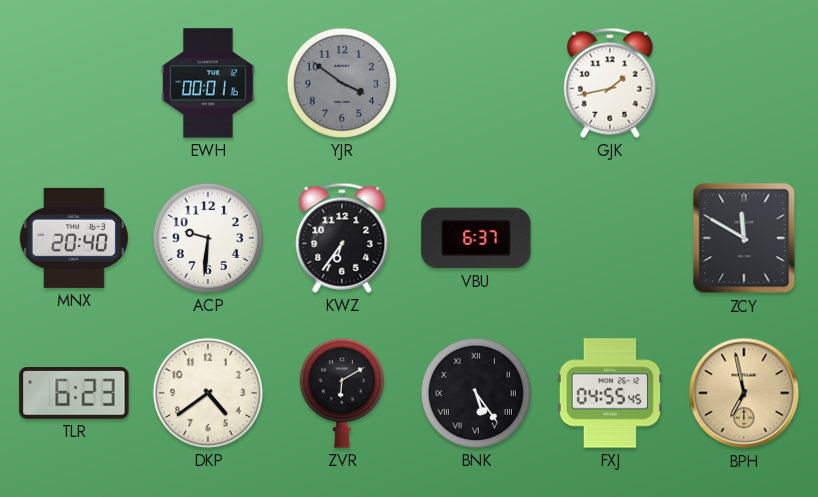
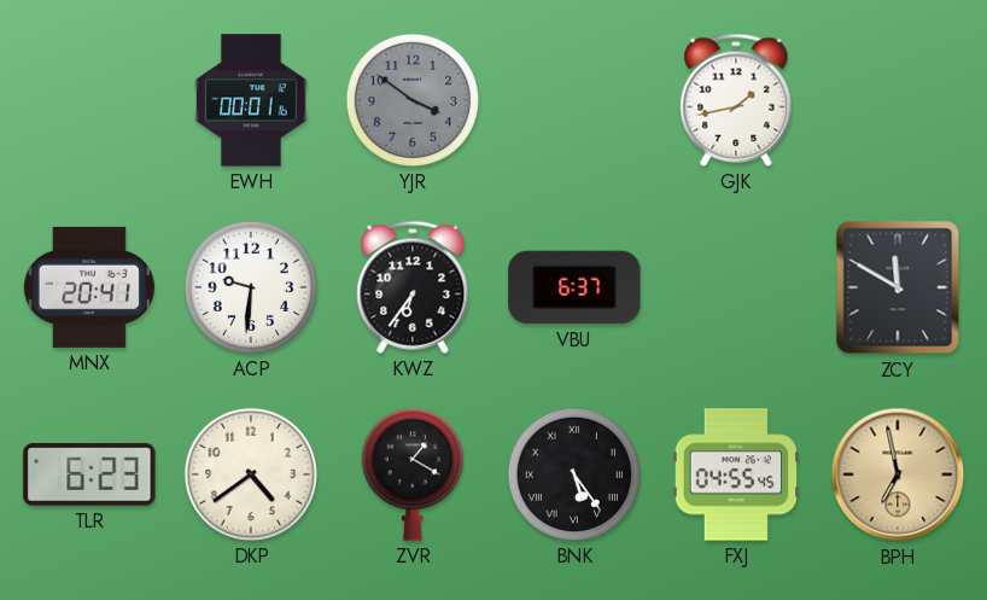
MNX: 20:40 -> 20:41
ZVR: 6:10 -> 1:20
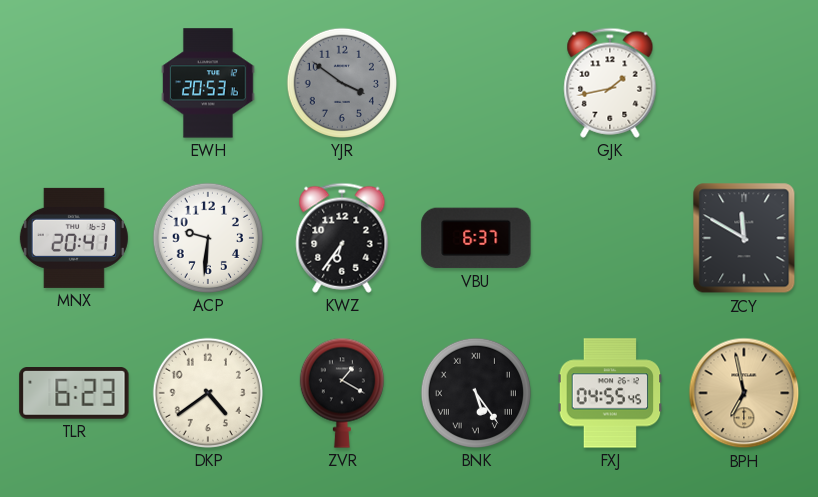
EWH: 00:01 -> 20:53
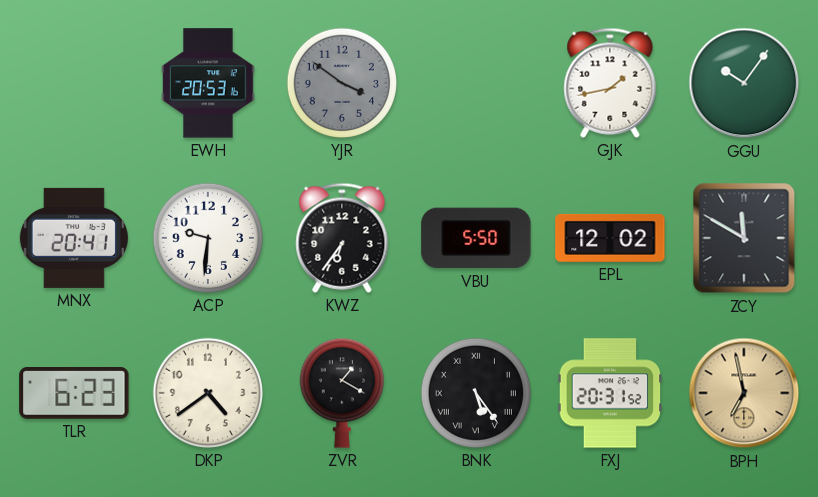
GGU: none -> 10:06
VBU: 6:37 -> 5:50
EPL: none -> 12:02
FXJ: 04:55 -> 20:31
